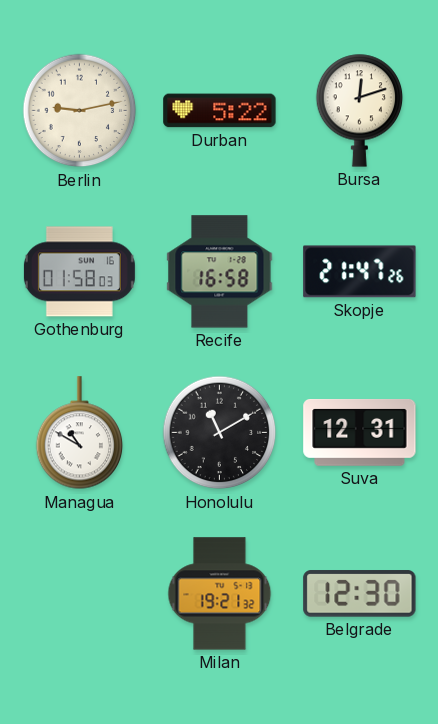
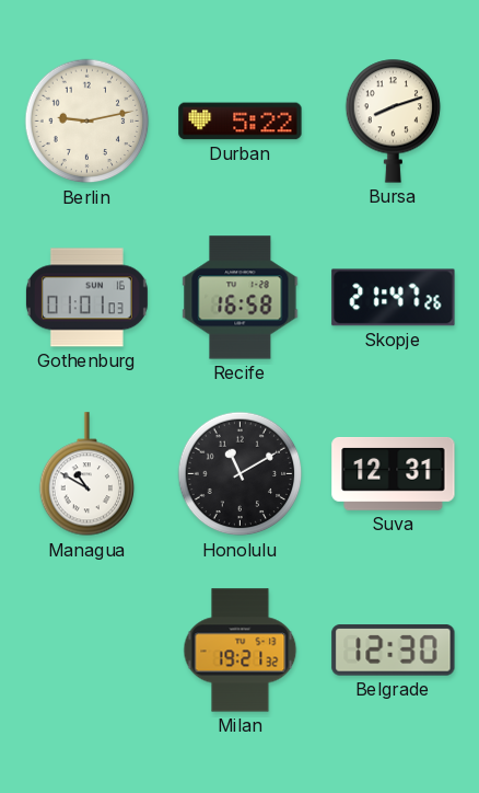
Bursa: 12:12 -> 8:12
Gothenburg: 01:58 -> 01:01
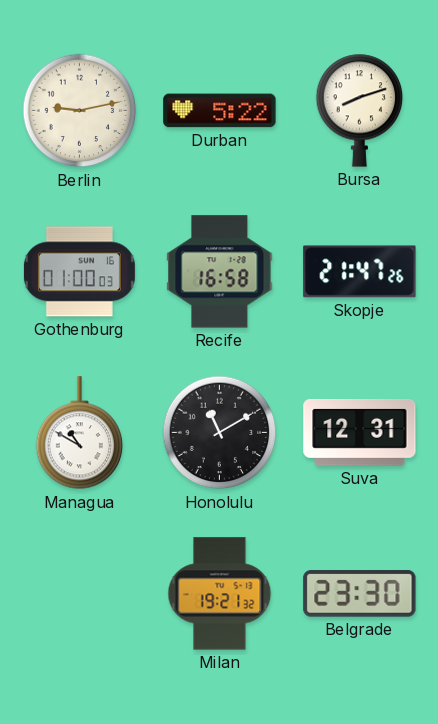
Gothenburg: 01:01 -> 01:00
Belgrade: 12:30 -> 23:30
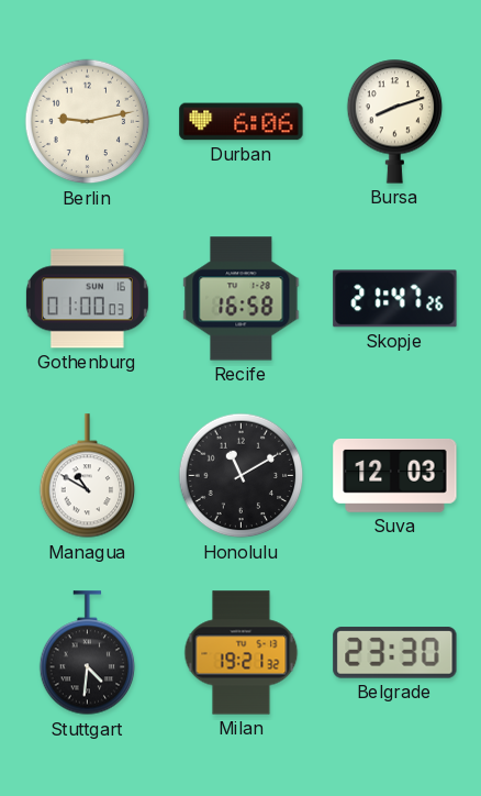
Durban: 5:22 -> 6:06
Suva: 12:31 -> 12:03
Stuttgart: none -> 4:31
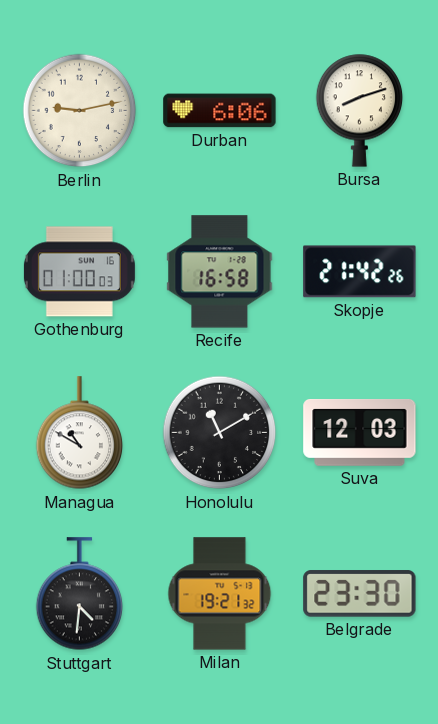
Skopje: 21:47 -> 21:42
